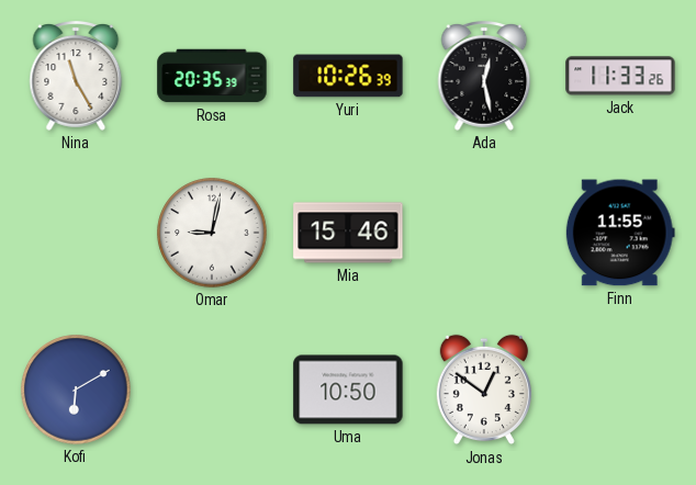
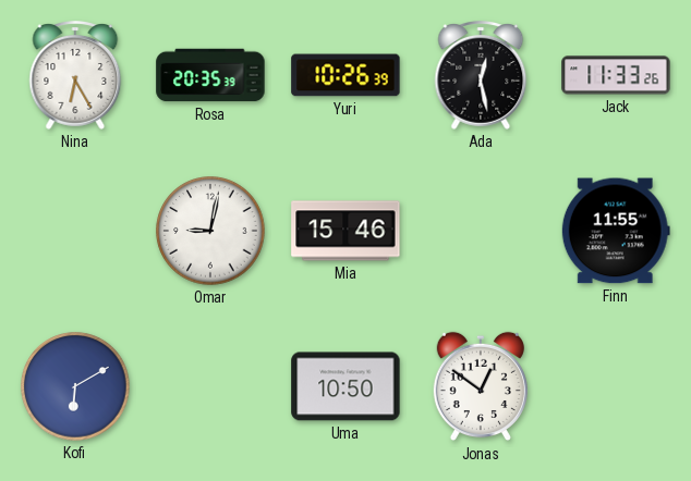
Nina: 11:25 -> 6:25
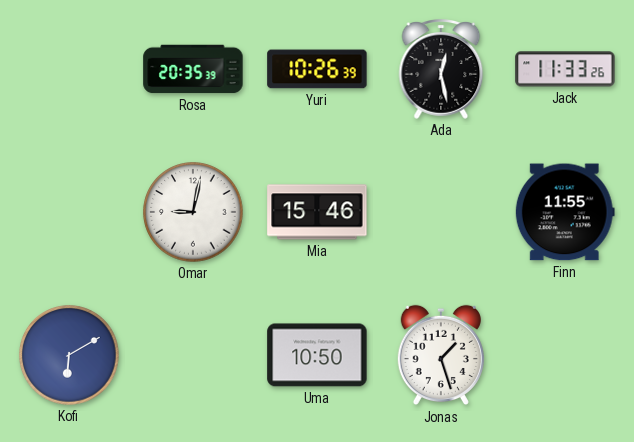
Nina: 6:25 -> none
Jonas: 12:51 -> 1:27
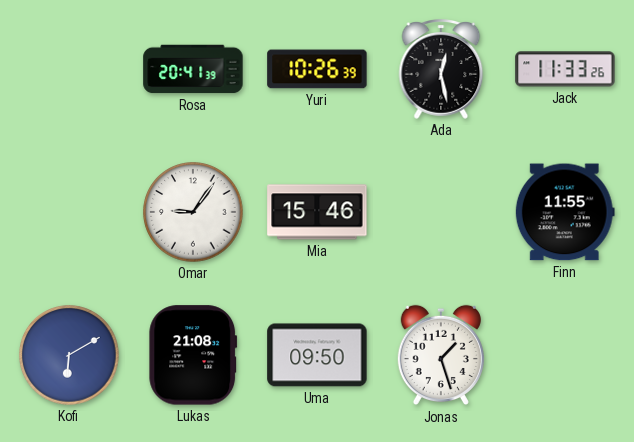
Rosa: 20:35 -> 20:41
Omar: 9:02 -> 9:06
Lukas: none -> 21:08
Uma: 10:50 -> 09:50
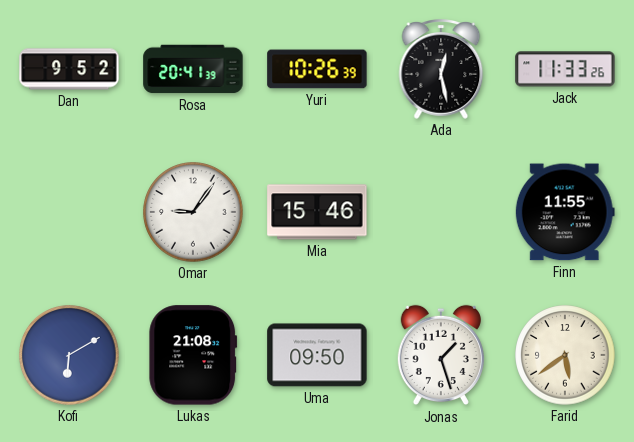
Dan: none -> 9:52
Farid: none -> 5:39
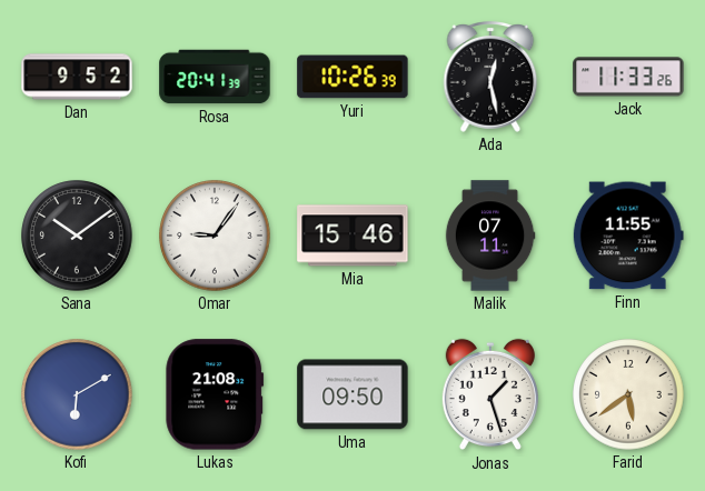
Sana: none -> 10:09
Malik: none -> 07:11
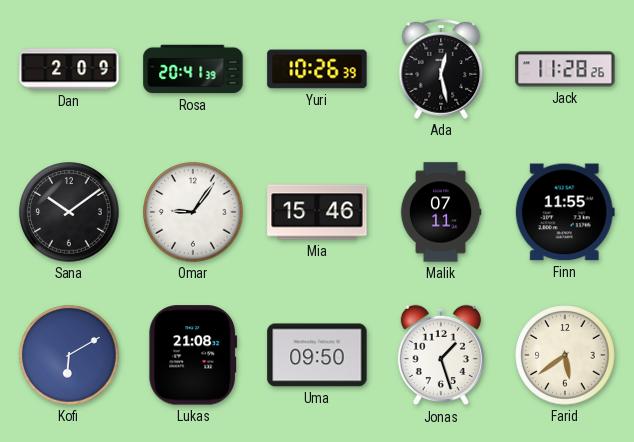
Dan: 9:52 -> 2:09
Jack: 11:33 -> 11:28
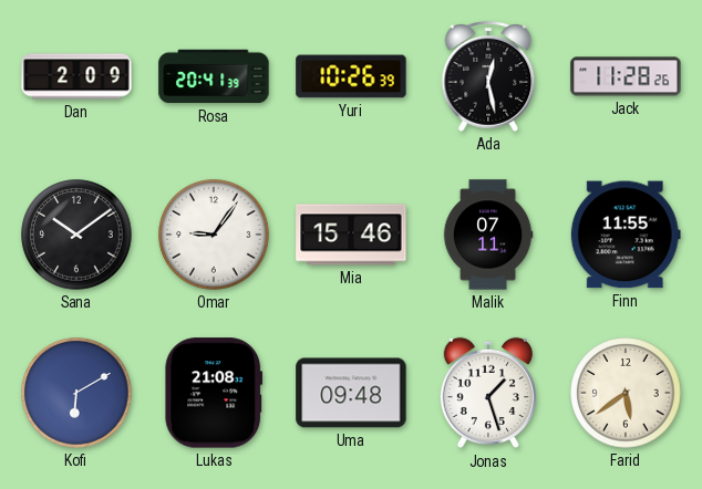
Uma: 09:50 -> 09:48
